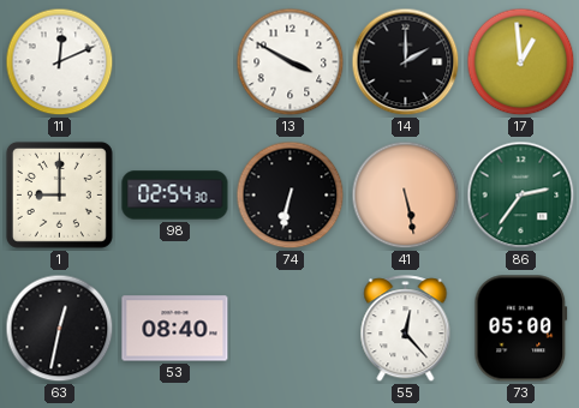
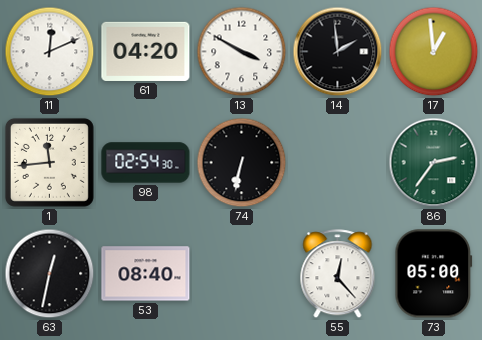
61: none -> 04:20
14: 2:00 -> 1:59
1: 9:00 -> 11:44
41: 5:28 -> none
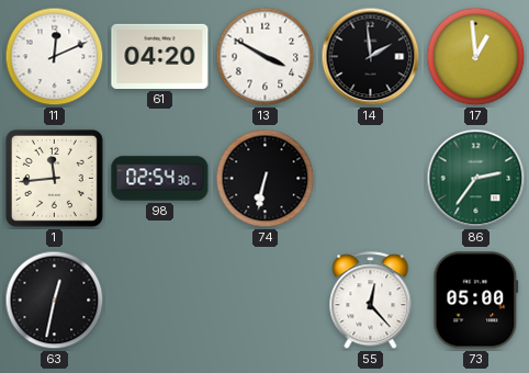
53: 08:40 -> none
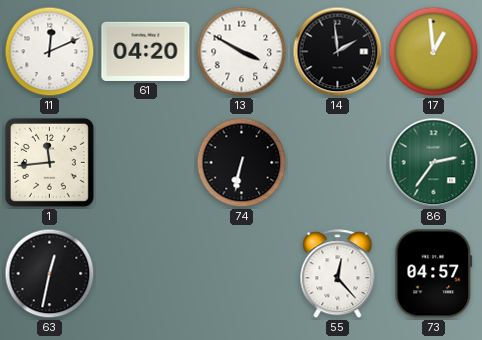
98: 02:54 -> none
73: 05:00 -> 04:57
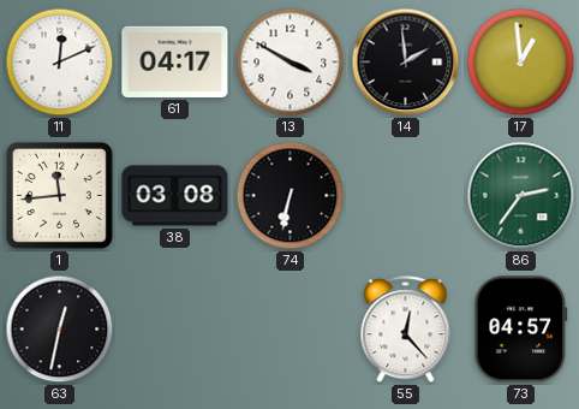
61: 04:20 -> 04:17
38: none -> 03:08
